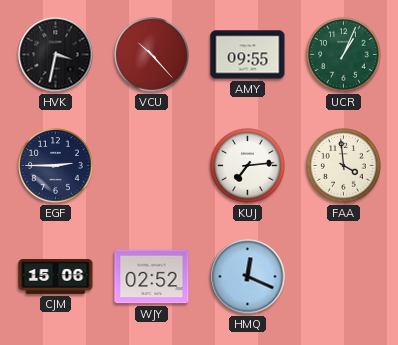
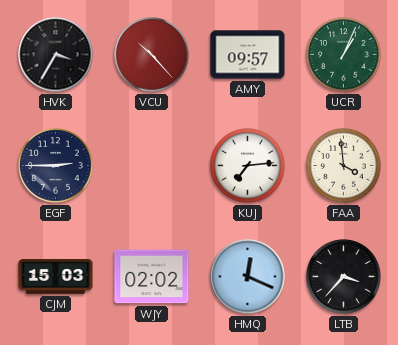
HVK: 3:32 -> 3:35
AMY: 09:55 -> 09:57
CJM: 15:06 -> 15:03
WJY: 02:52 -> 02:02
LTB: none -> 3:37
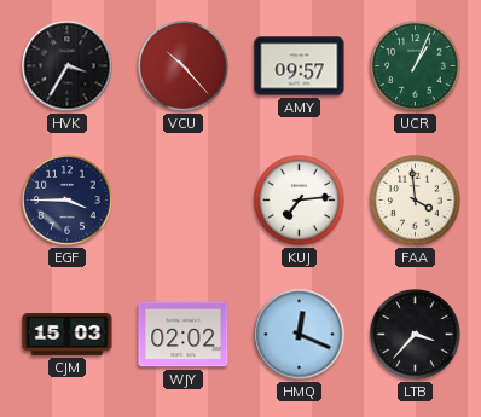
EGF: 2:45 -> 3:45
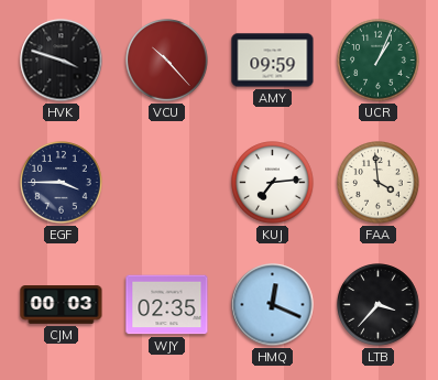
HVK: 3:35 -> 3:48
AMY: 09:57 -> 09:59
CJM: 15:03 -> 00:03
WJY: 02:02 -> 02:35
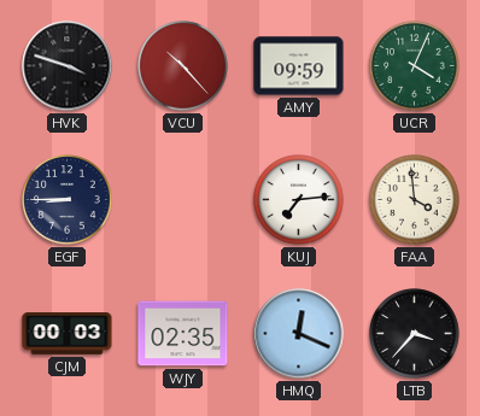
UCR: 1:04 -> 4:04
EGF: 3:45 -> 8:45
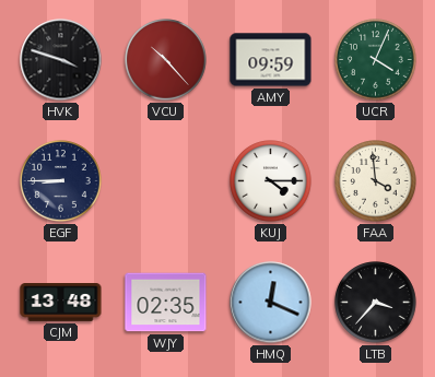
KUJ: 7:14 -> 4:15
CJM: 00:03 -> 13:48
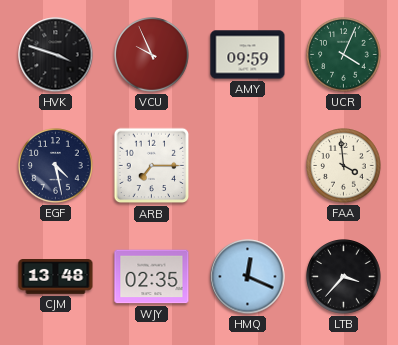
VCU: 10:23 -> 9:56
EGF: 8:45 -> 4:28
ARB: none -> 7:15
KUJ: 4:15 -> none
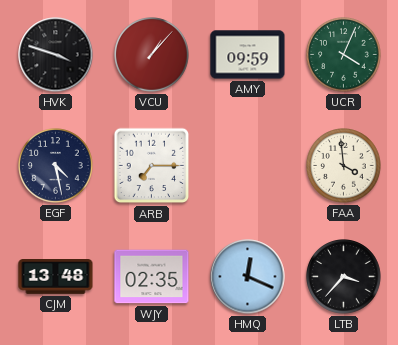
VCU: 9:56 -> 1:07
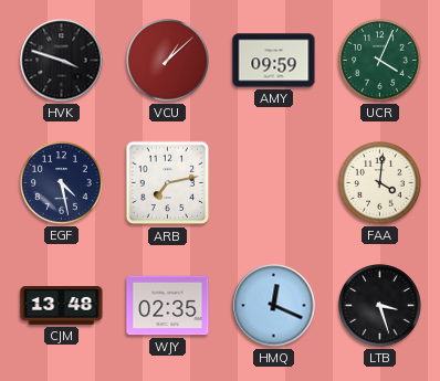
VCU: 1:07 -> 1:08
ARB: 7:15 -> 7:13
FAA: 3:59 -> 4:01
LTB: 3:37 -> 3:27
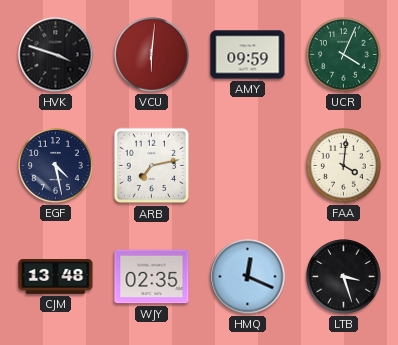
VCU: 1:08 -> 6:01
